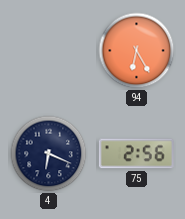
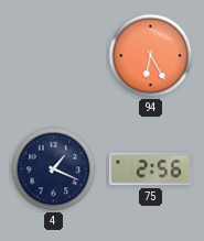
4: 6:19 -> 1:19
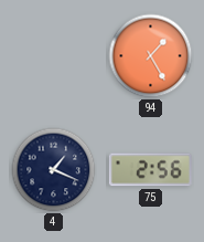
94: 6:25 -> 1:25
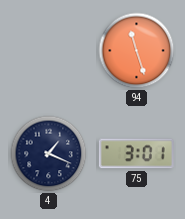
94: 1:25 -> 11:27
75: 2:56 -> 3:01
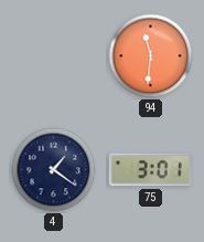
94: 11:27 -> 11:31
4: 1:19 -> 1:21
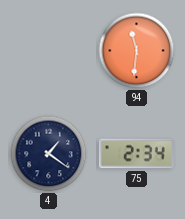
75: 3:01 -> 2:34
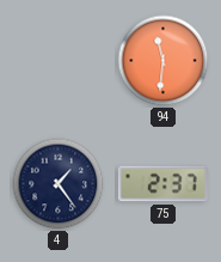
4: 1:21 -> 1:24
75: 2:34 -> 2:37
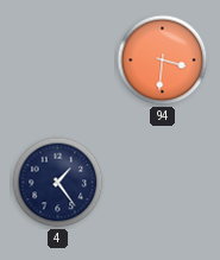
94: 11:31 -> 3:31
75: 2:37 -> none
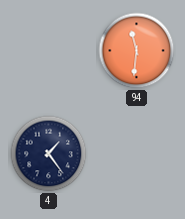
94: 3:31 -> 11:31
